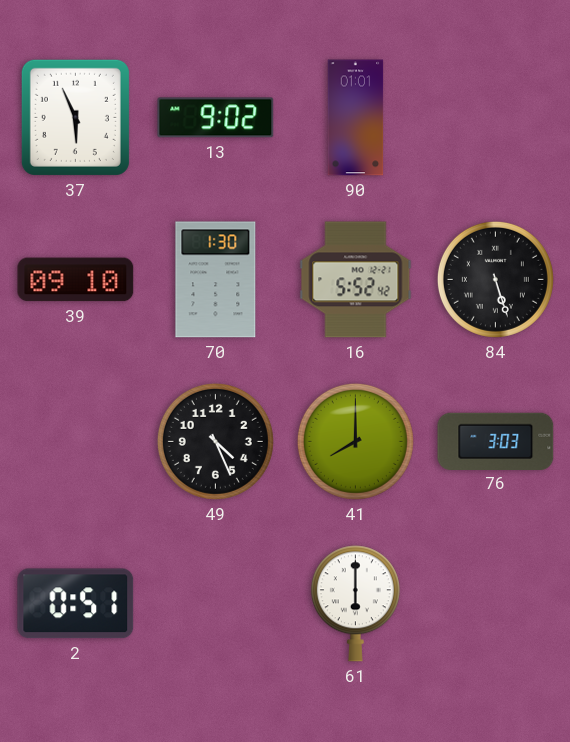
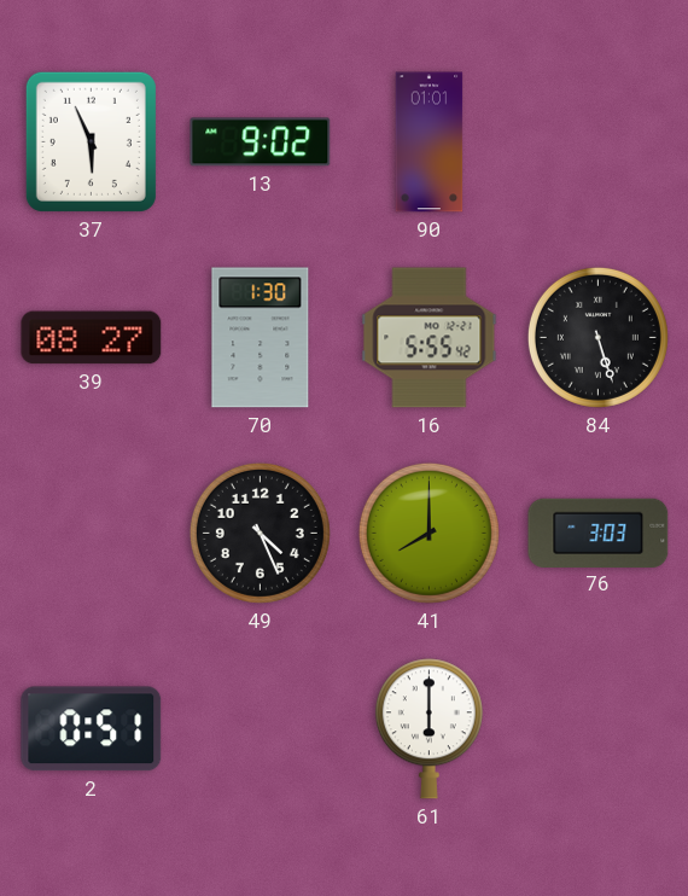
39: 09:10 -> 08:27
16: 5:52 -> 5:55
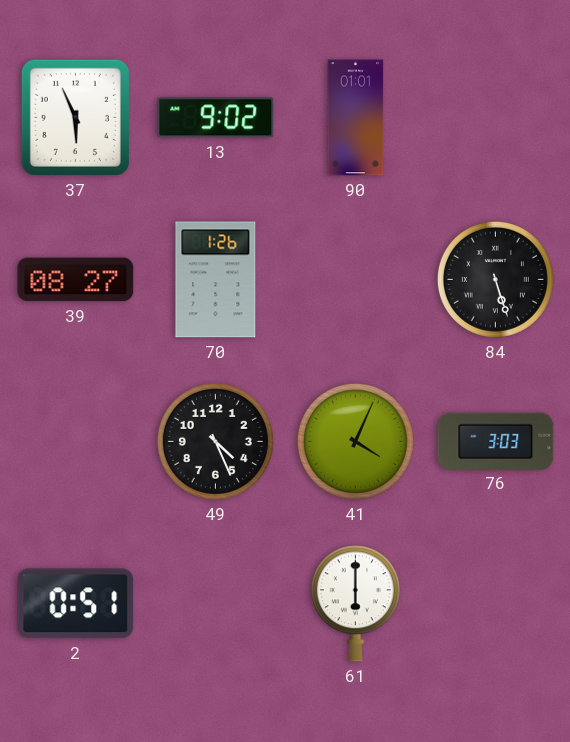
70: 1:30 -> 1:26
16: 5:55 -> none
41: 8:00 -> 4:04
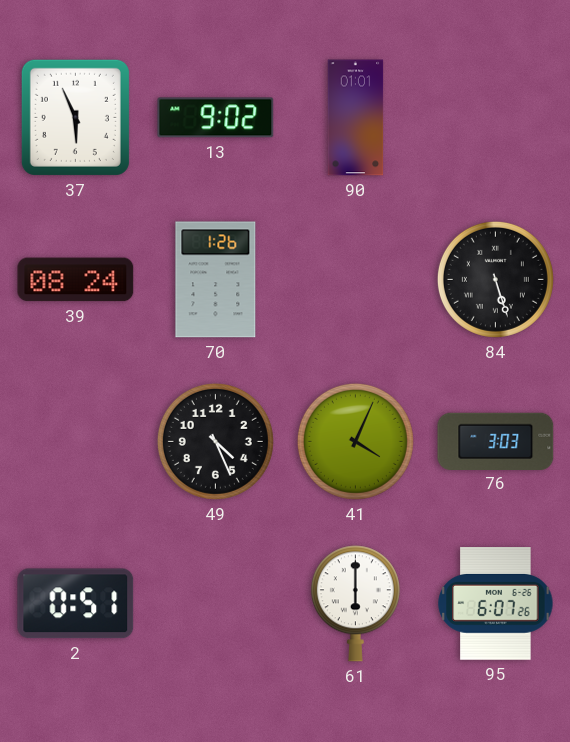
39: 08:27 -> 08:24
95: none -> 6:07
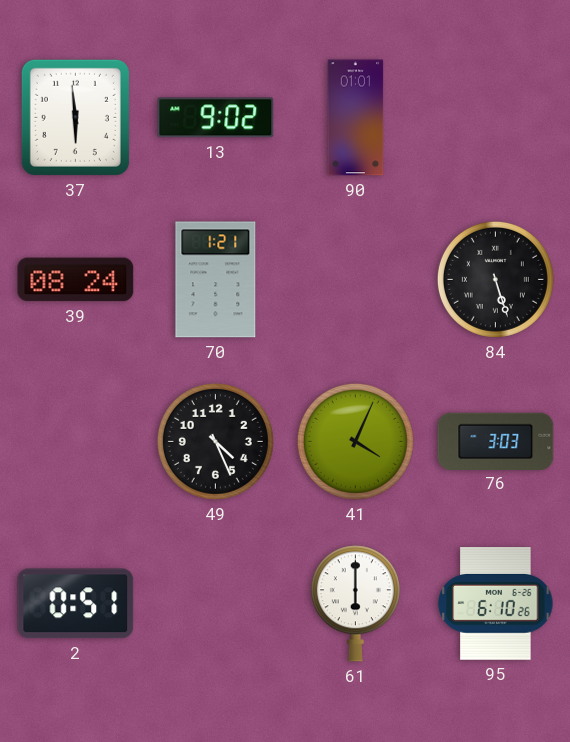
37: 5:56 -> 5:59
70: 1:26 -> 1:21
95: 6:07 -> 6:10
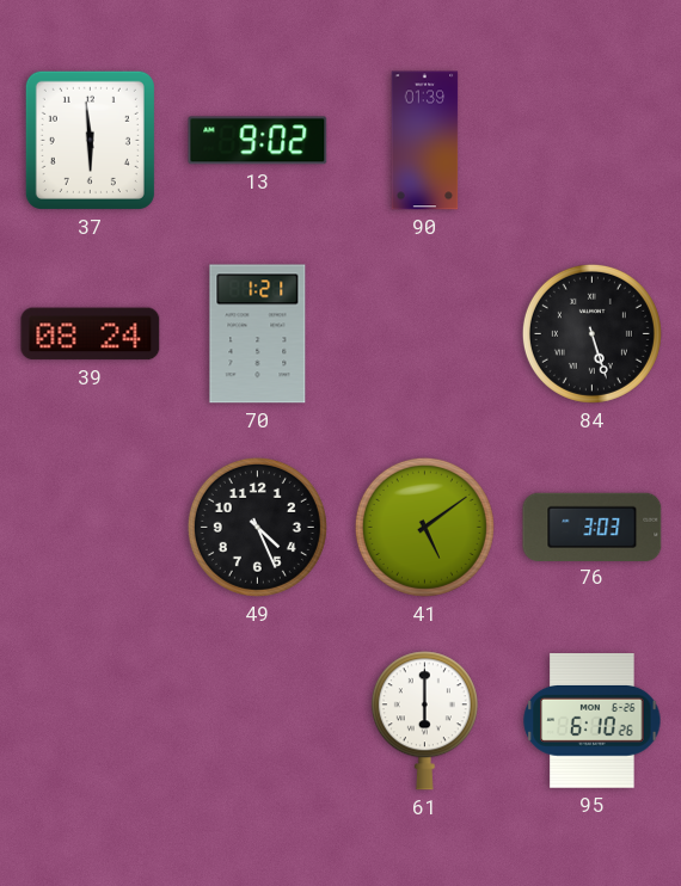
90: 01:01 -> 01:39
41: 4:04 -> 5:09
2: 0:51 -> none
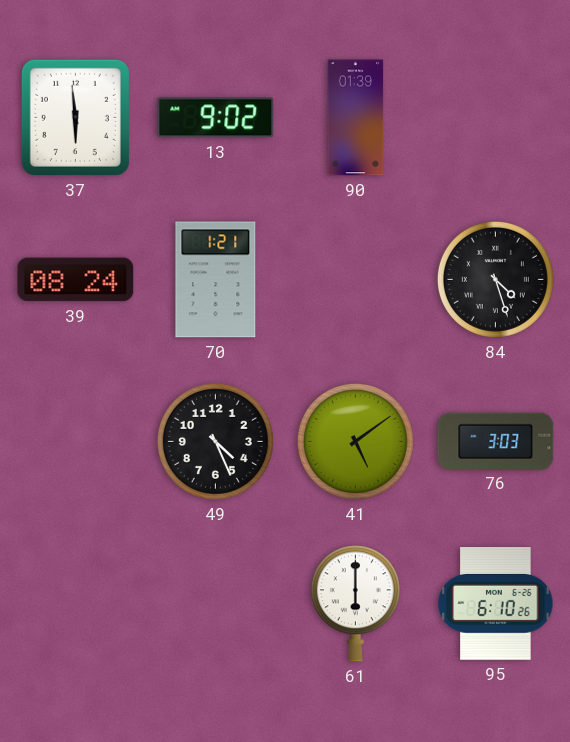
84: 5:27 -> 4:27
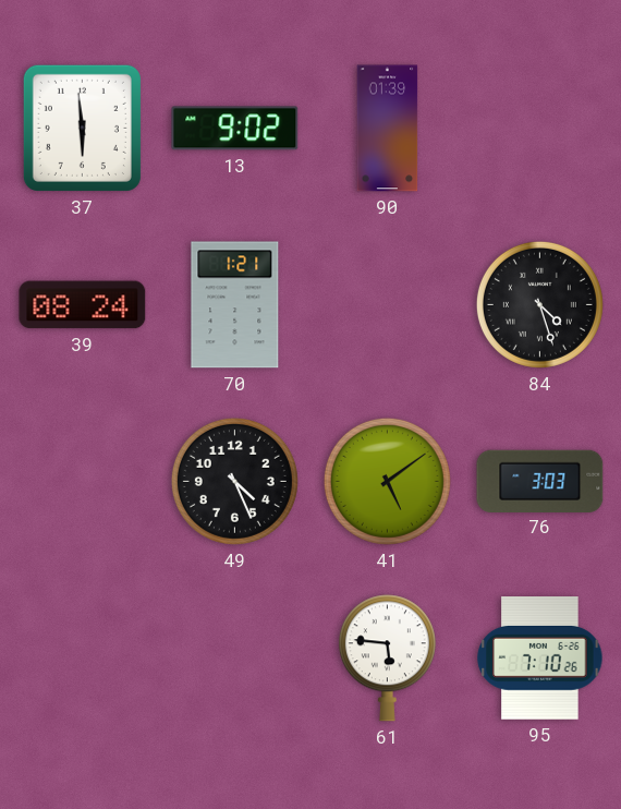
61: 6:00 -> 5:46
95: 6:10 -> 7:10
